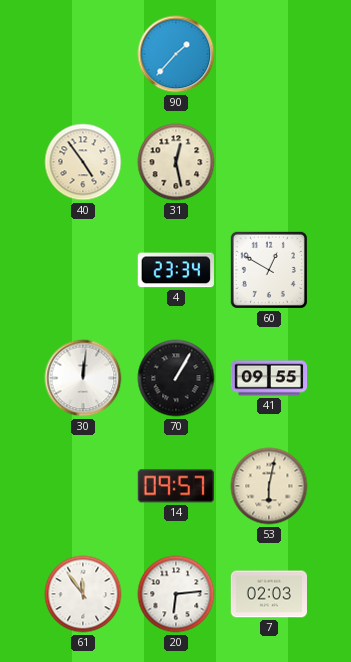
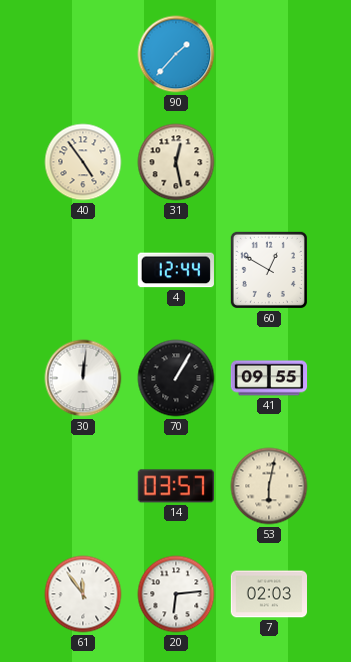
4: 23:34 -> 12:44
14: 09:57 -> 03:57
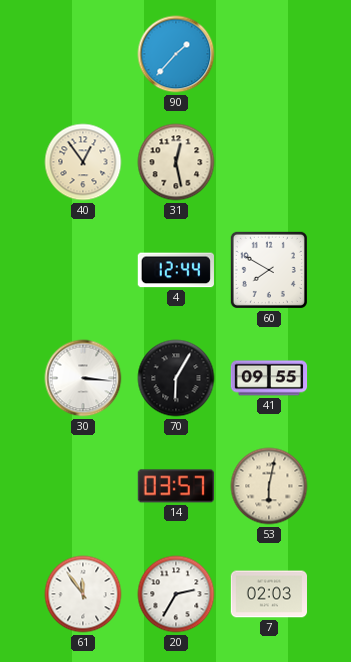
40: 4:54 -> 12:54
60: 12:50 -> 7:50
30: 12:01 -> 3:16
70: 1:05 -> 6:05
20: 6:14 -> 2:35
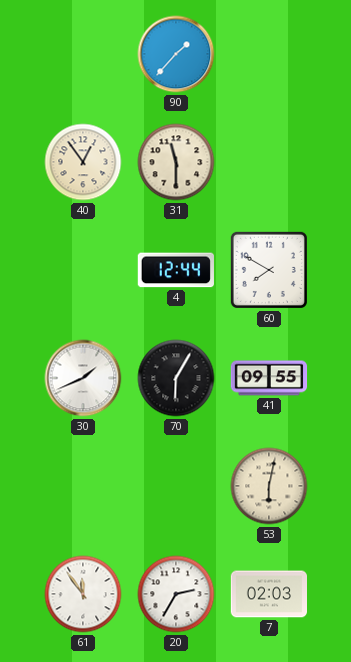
31: 12:28 -> 11:30
30: 3:16 -> 1:41
14: 03:57 -> none
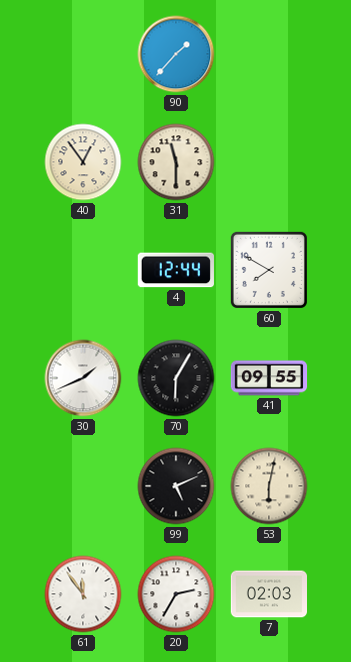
99: none -> 5:11
